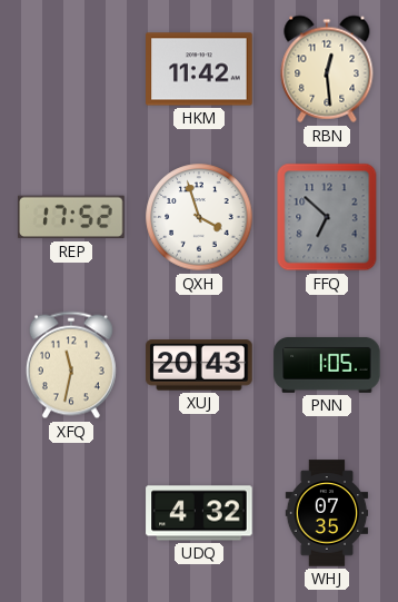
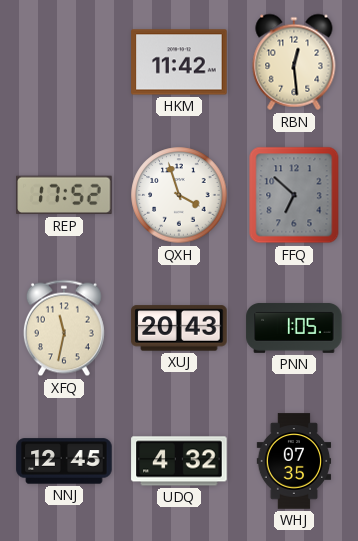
NNJ: none -> 12:45
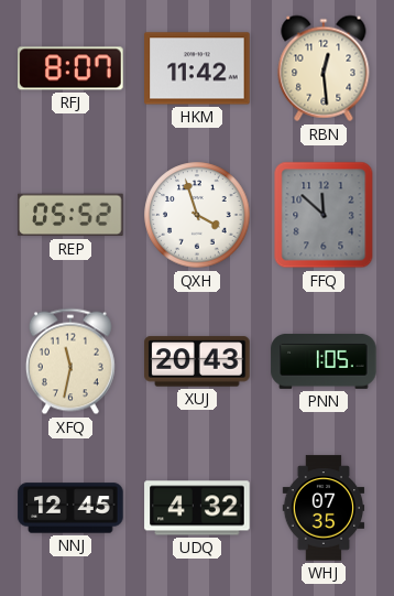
RFJ: none -> 8:07
REP: 17:52 -> 05:52
FFQ: 6:52 -> 11:52
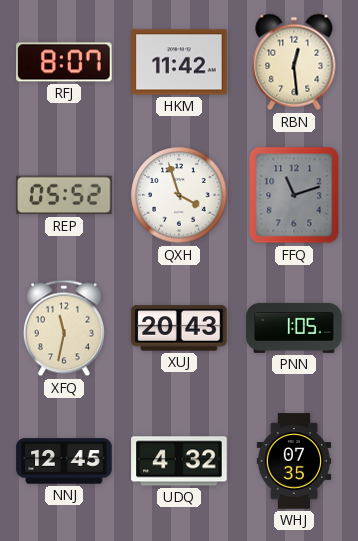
FFQ: 11:52 -> 11:12
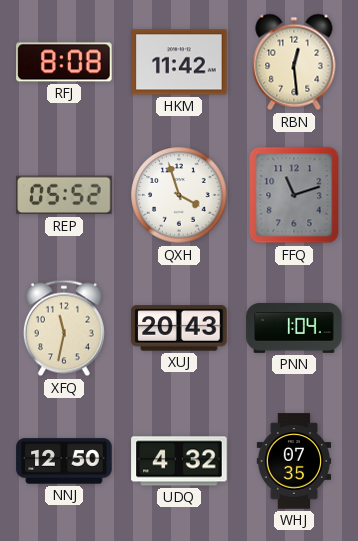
RFJ: 8:07 -> 8:08
PNN: 1:05 -> 1:04
NNJ: 12:45 -> 12:50
